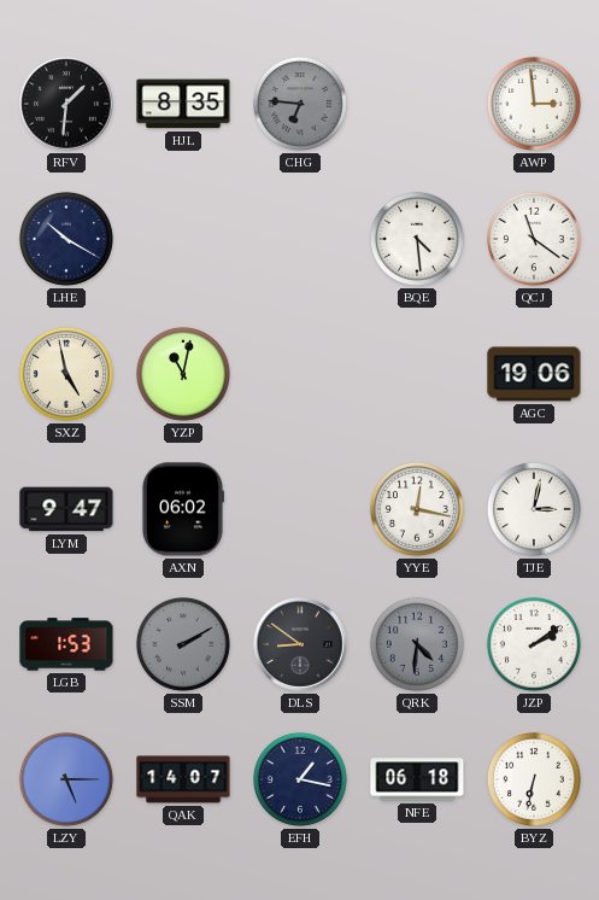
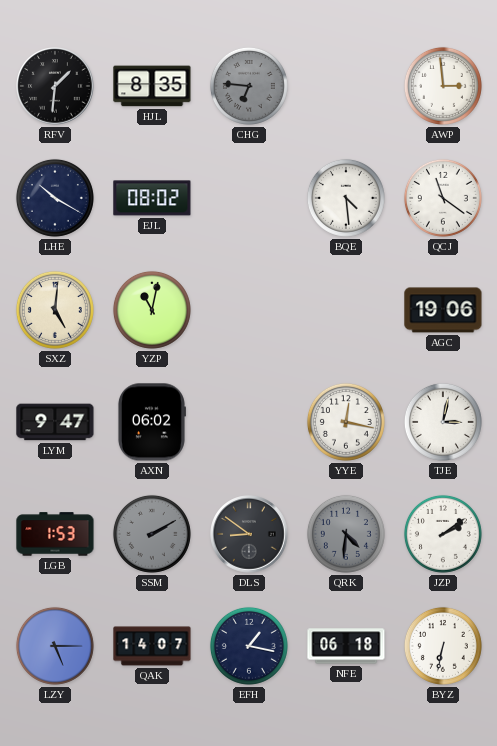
EJL: none -> 08:02
SXZ: 4:58 -> 5:01
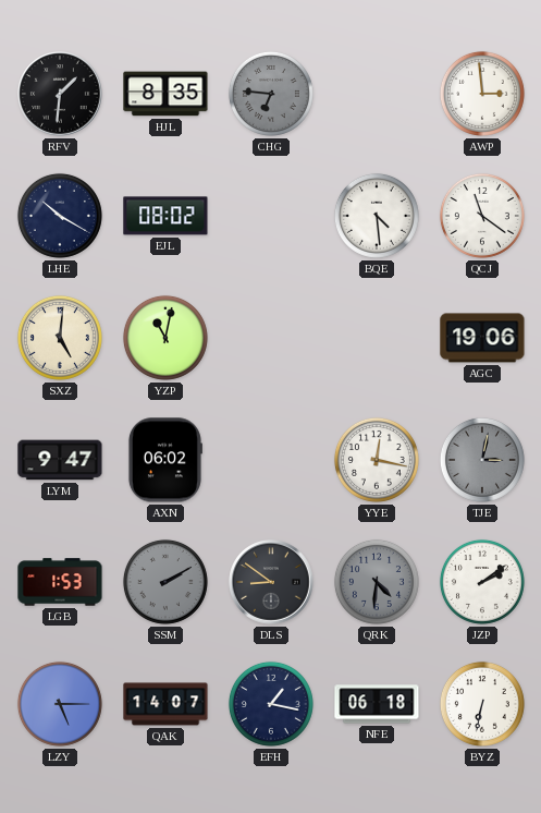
TJE dial: white -> grey
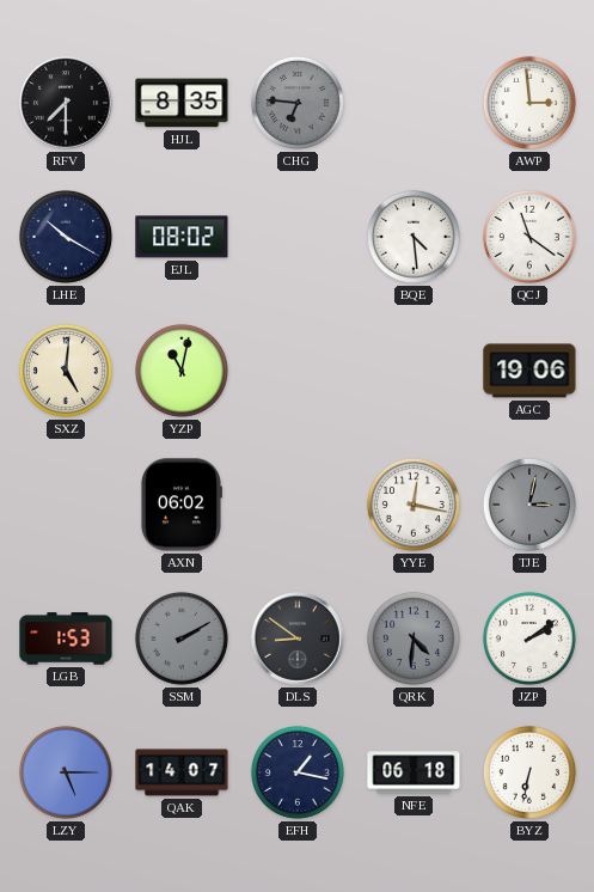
RFV: 1:31 -> 7:30
LYM: 9:47 -> none
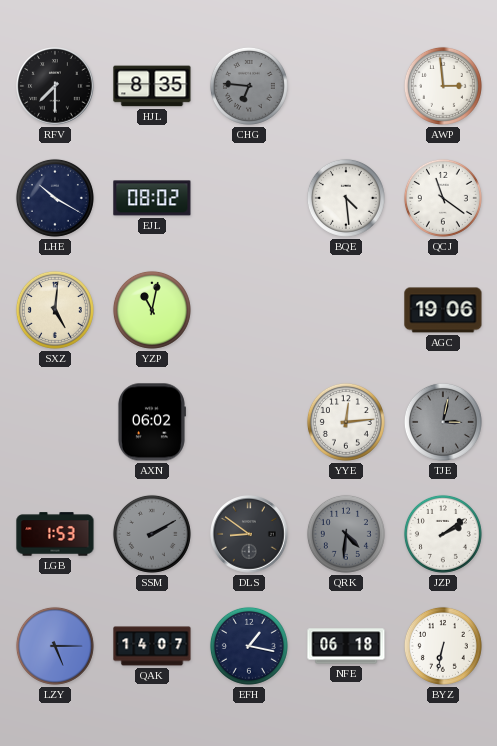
YYE: 12:17 -> 12:14
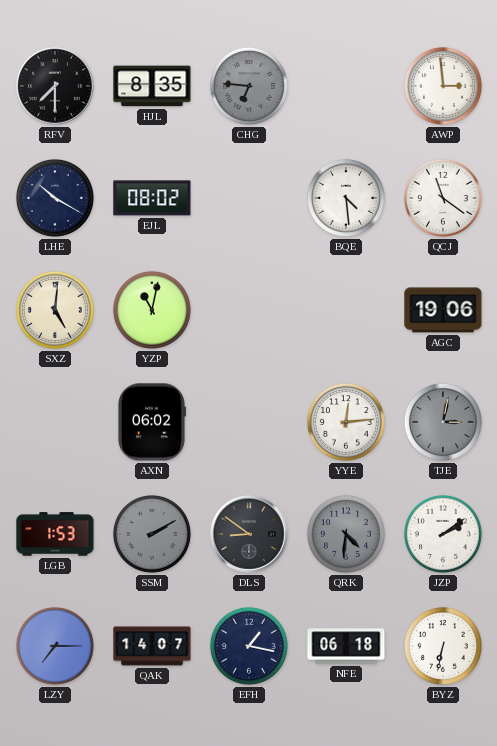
LZY: 5:15 -> 7:15
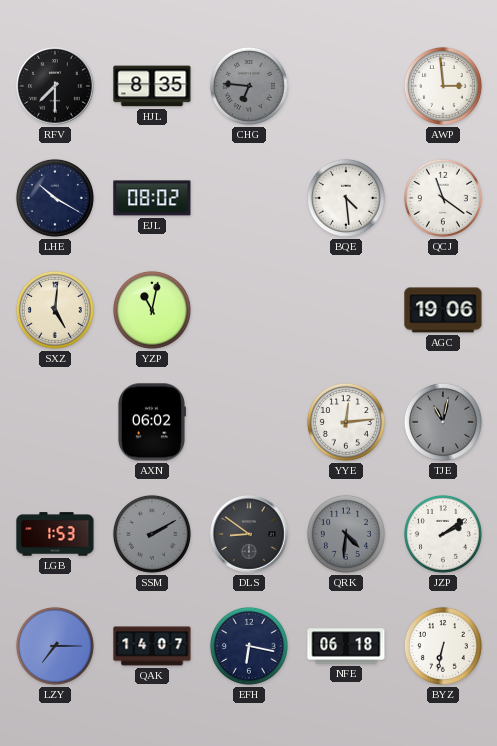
TJE: 3:02 -> 11:02
EFH: 1:17 -> 6:17
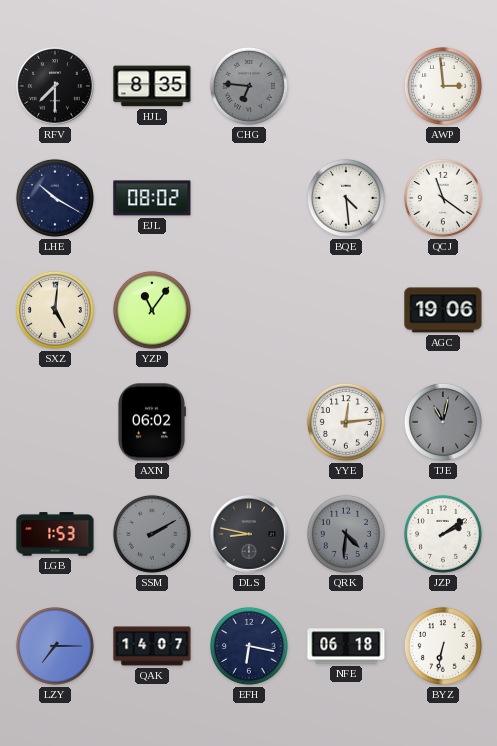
YZP: 11:02 -> 11:06
DLS: 8:51 -> 8:47
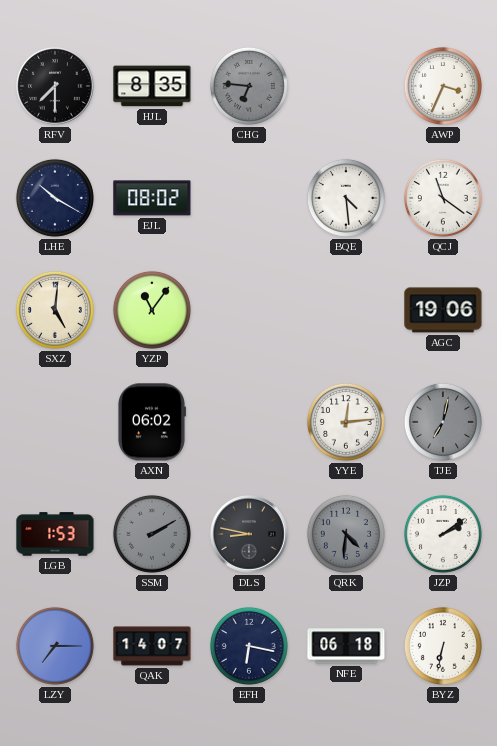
AWP: 2:59 -> 3:34
TJE: 11:02 -> 7:02
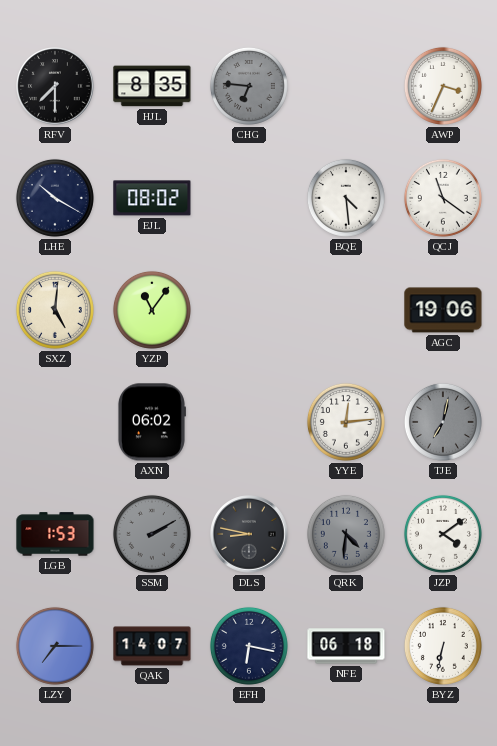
JZP: 2:09 -> 4:09
